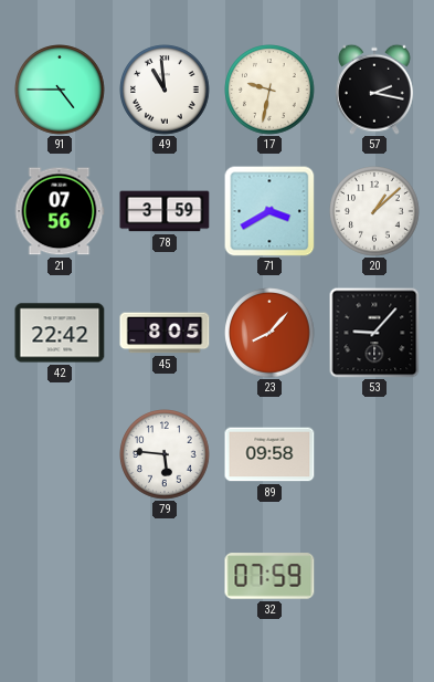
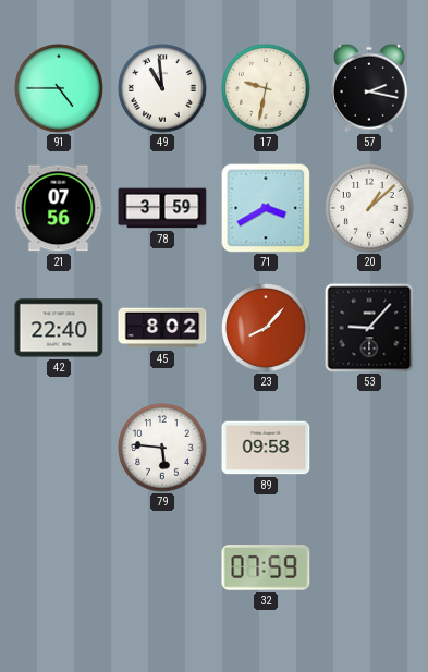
42: 22:42 -> 22:40
45: 8:05 -> 8:02
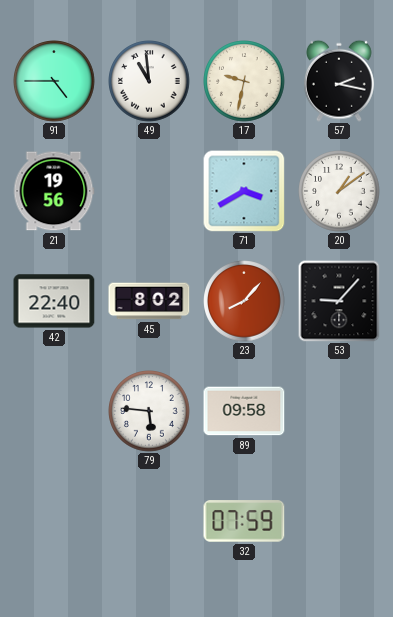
21: 07:56 -> 19:56
78: 3:59 -> none
20: 1:08 -> 1:09
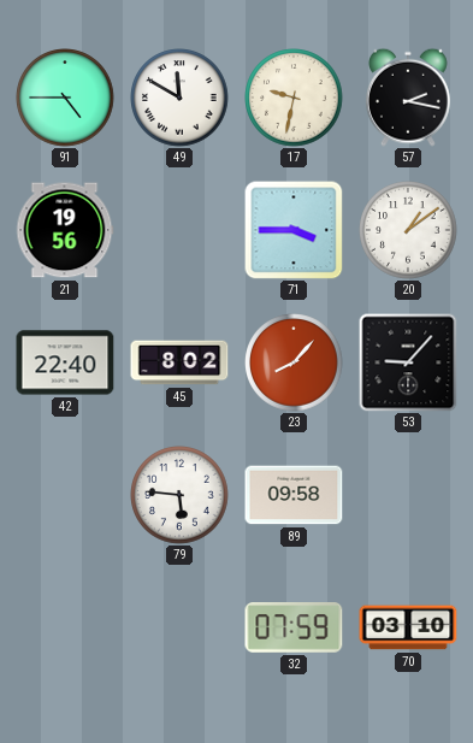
49: 10:59 -> 11:50
71: 3:40 -> 3:45
70: none -> 03:10
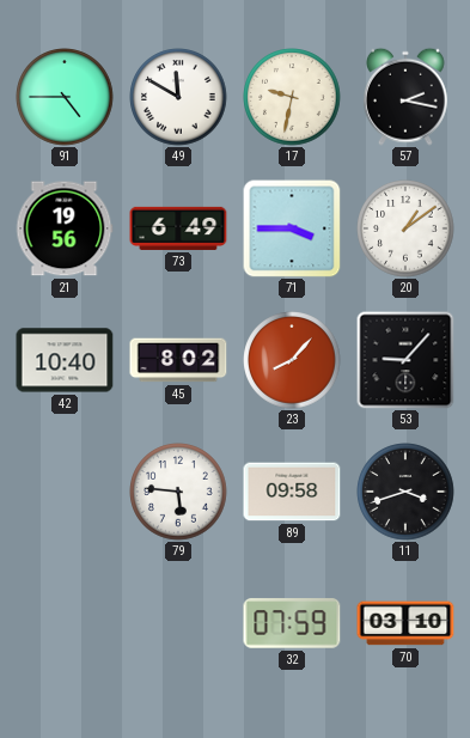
73: none -> 6:49
42: 22:40 -> 10:40
11: none -> 3:42
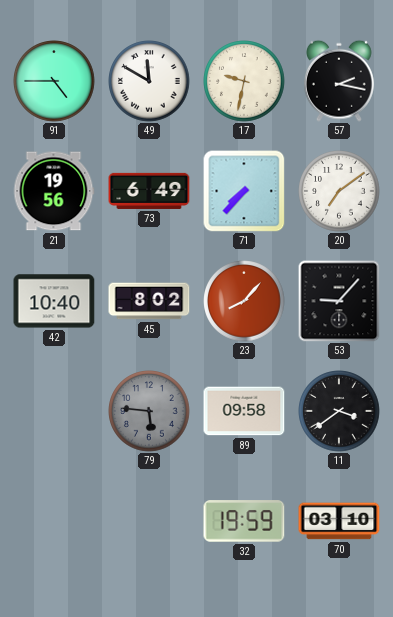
71: 3:45 -> 7:37
20: 1:09 -> 7:09
79 dial: white -> grey
11: 3:42 -> 3:39
32: 07:59 -> 19:59
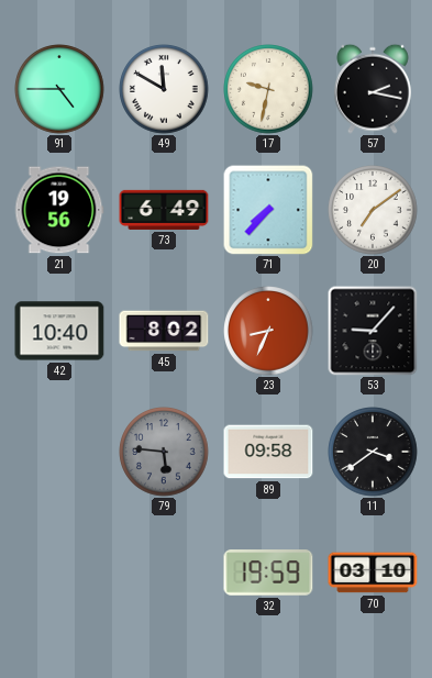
23: 8:07 -> 8:34
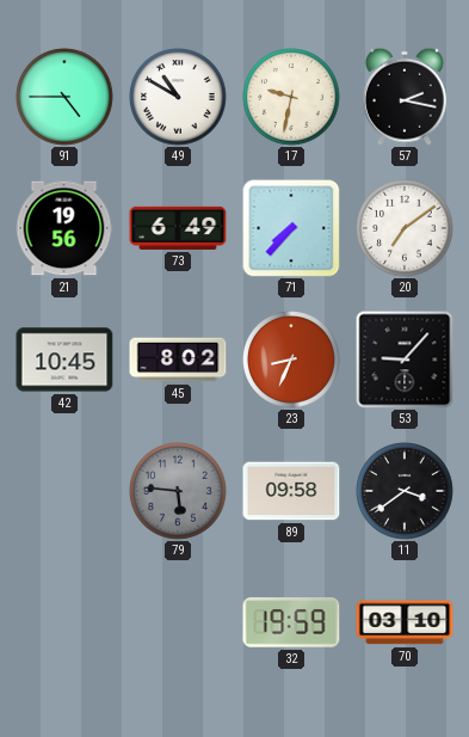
49: 11:50 -> 10:50
42: 10:40 -> 10:45
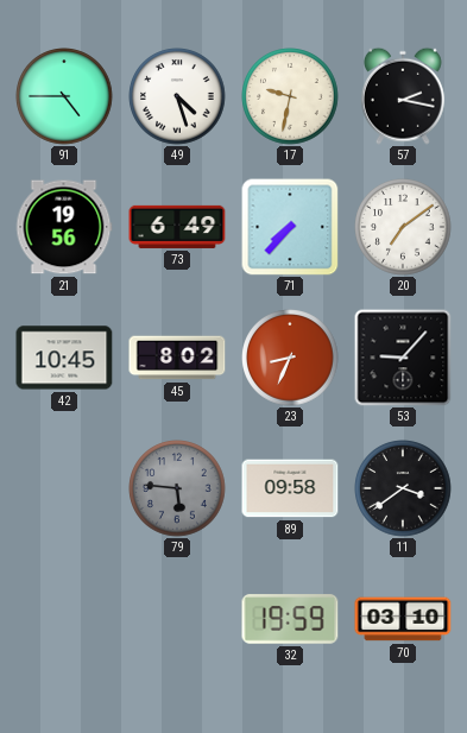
49: 10:50 -> 4:27
